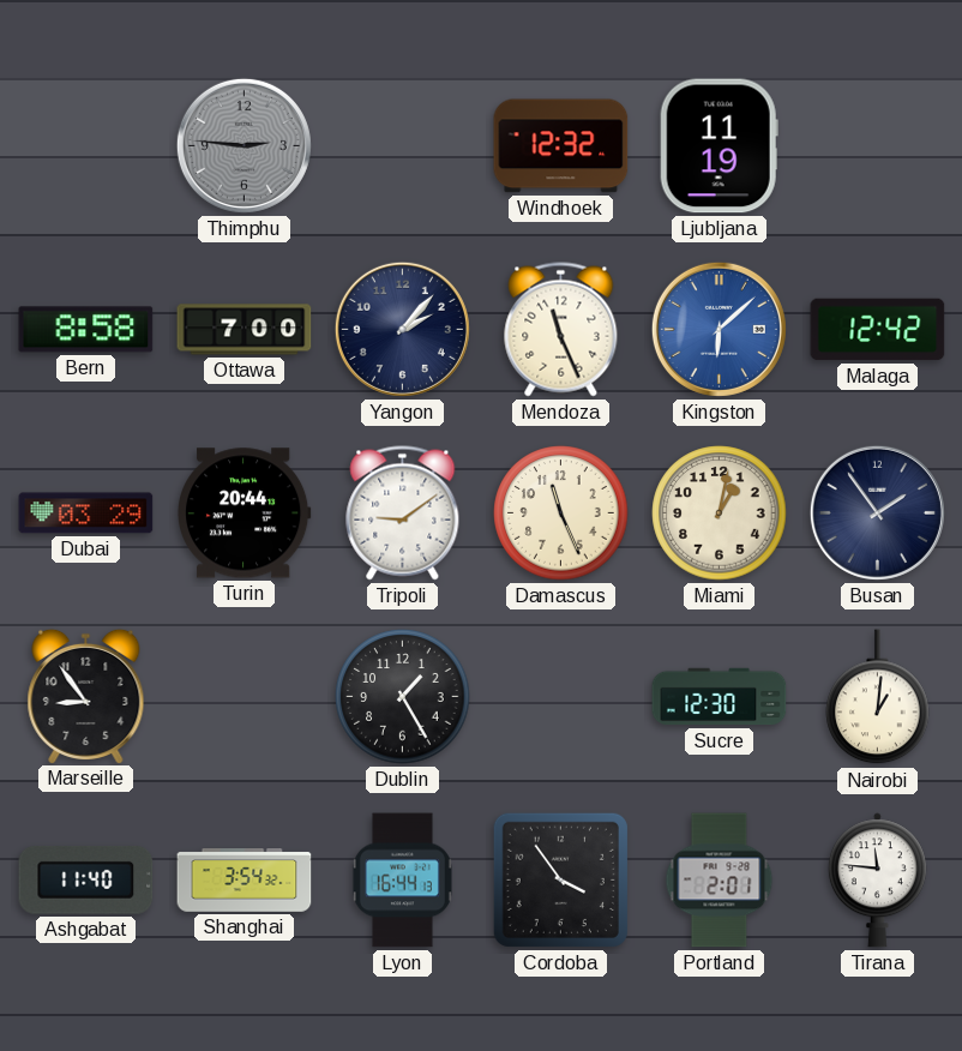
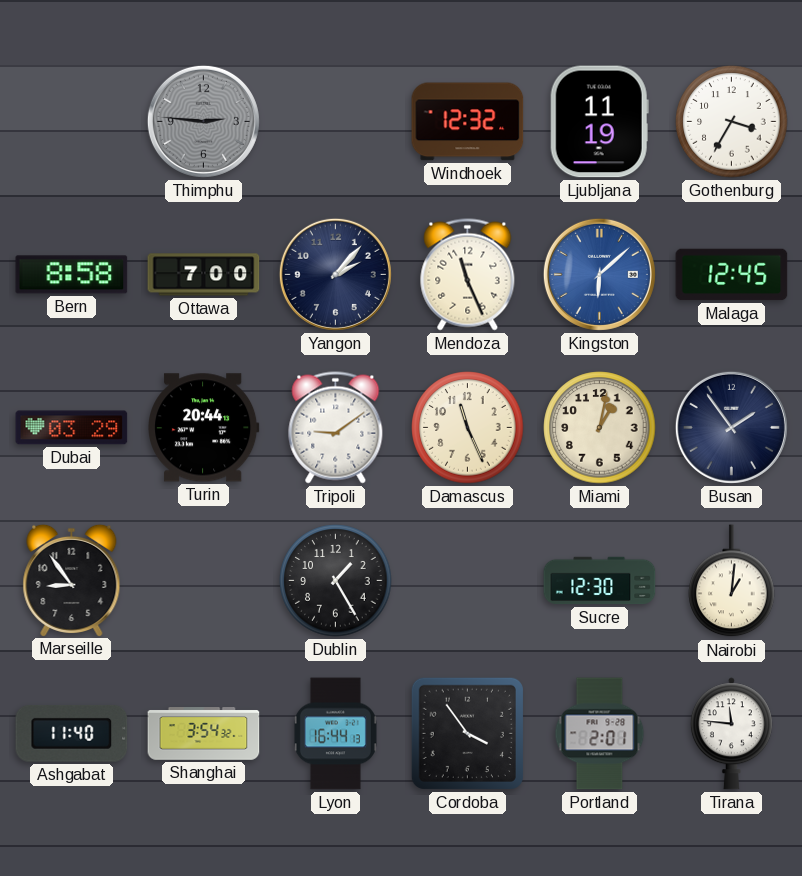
Gothenburg: none -> 3:35
Malaga: 12:42 -> 12:45
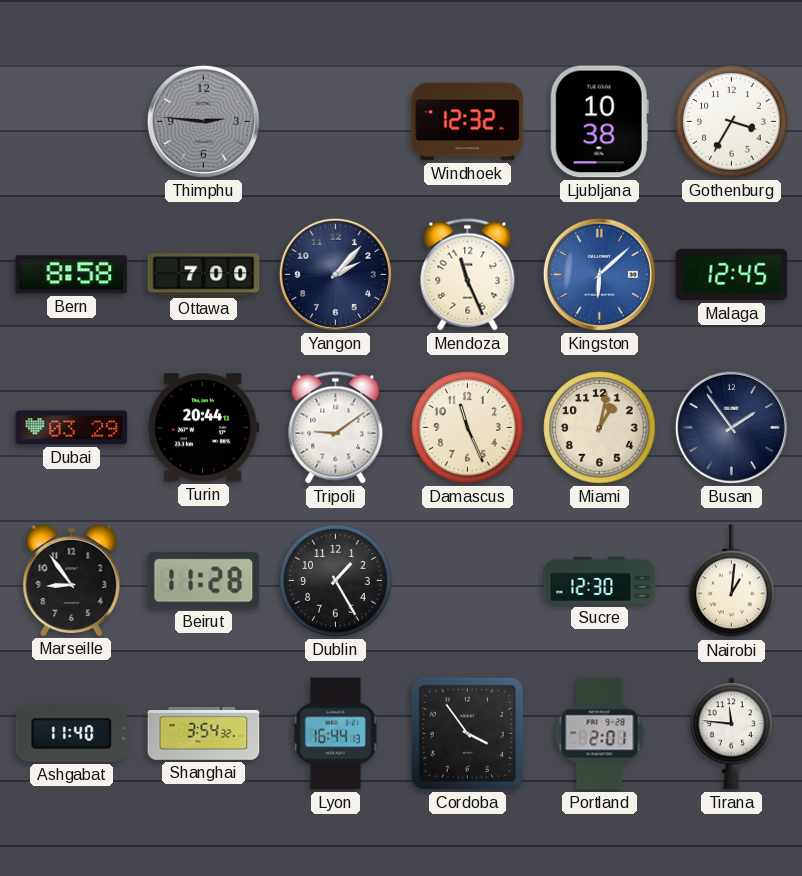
Ljubljana: 11:19 -> 10:38
Beirut: none -> 11:28
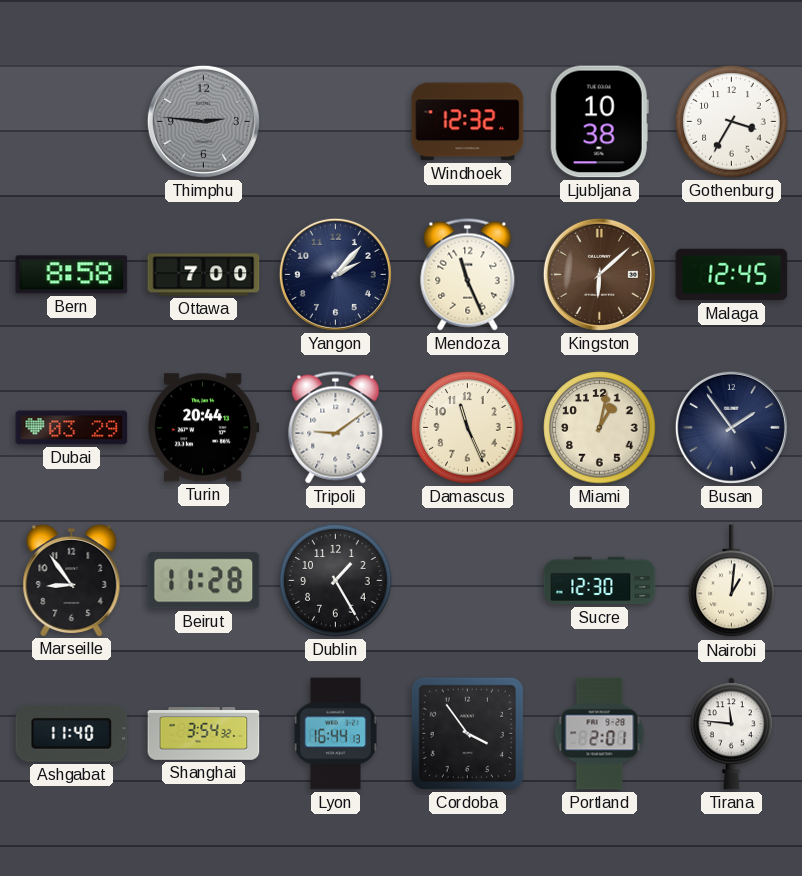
Kingston dial: blue -> brown
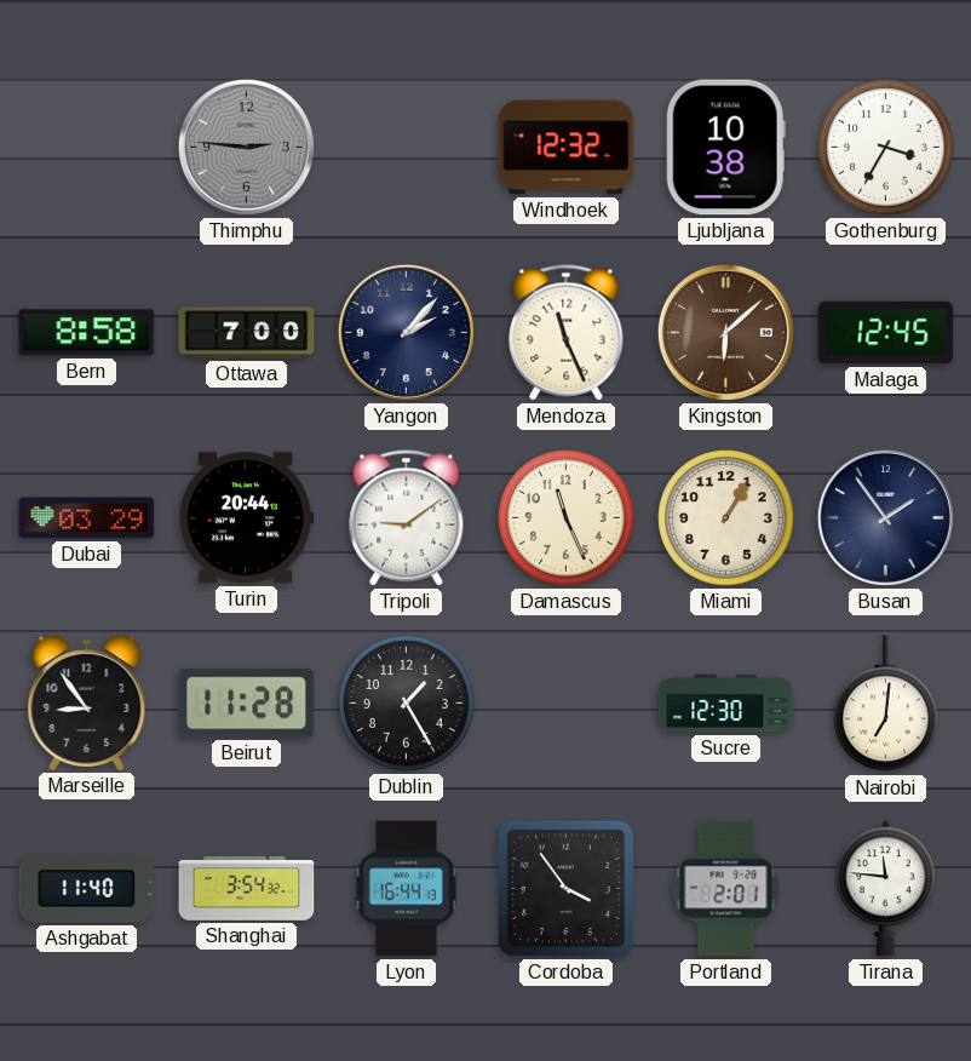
Miami: 1:02 -> 1:05
Nairobi: 1:01 -> 7:01
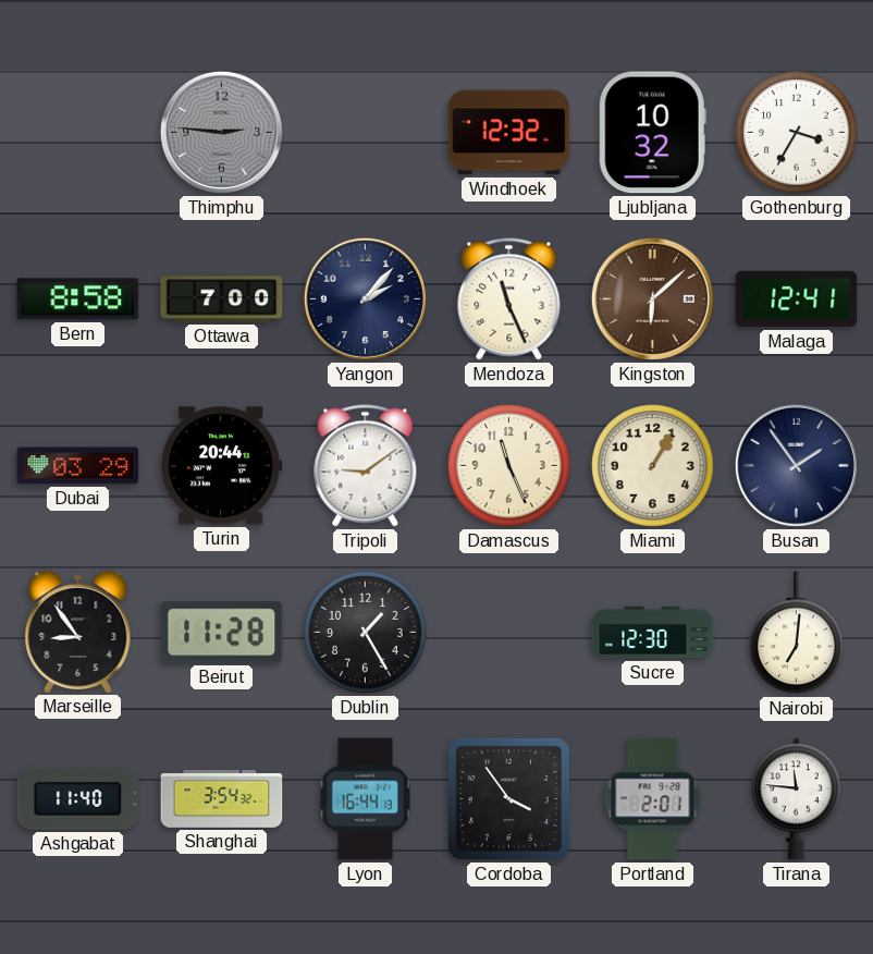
Ljubljana: 10:38 -> 10:32
Malaga: 12:45 -> 12:41
